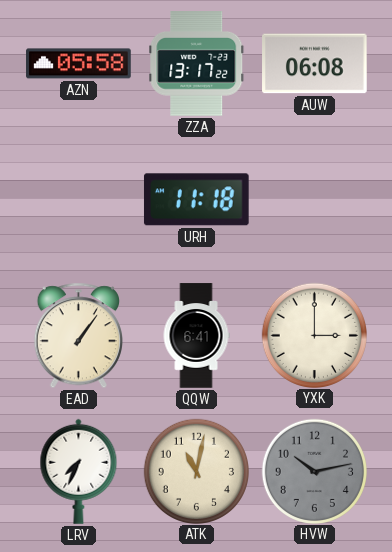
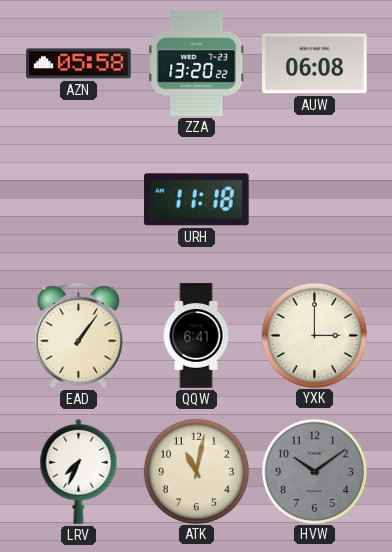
ZZA: 13:17 -> 13:20
HVW: 10:13 -> 10:09
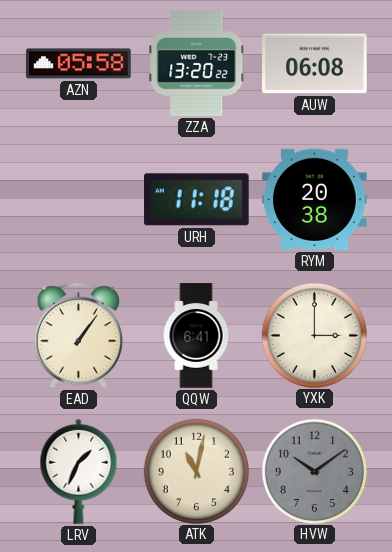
RYM: none -> 20:38
LRV: 7:34 -> 1:34
